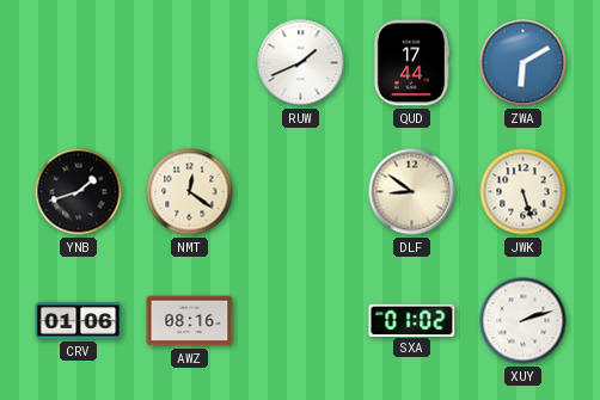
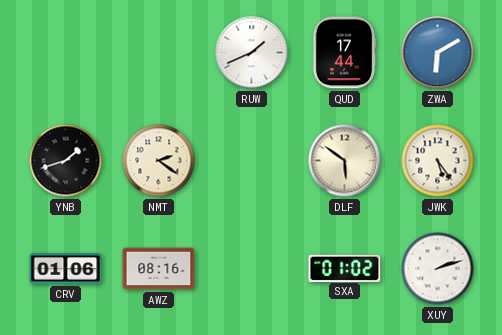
NMT: 12:21 -> 2:21
DLF: 8:51 -> 5:51
JWK: 5:27 -> 5:24
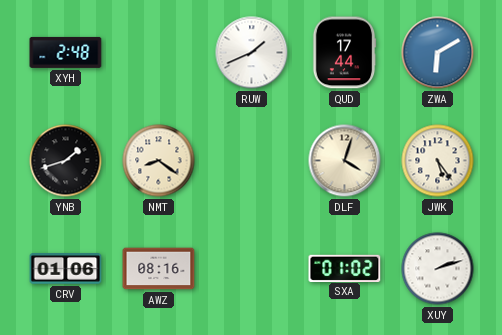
XYH: none -> 2:48
NMT: 2:21 -> 8:21
DLF: 5:51 -> 4:03
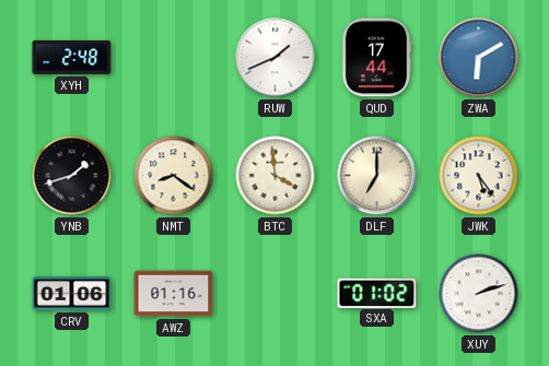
BTC: none -> 3:59
DLF: 4:03 -> 7:00
AWZ: 08:16 -> 01:16
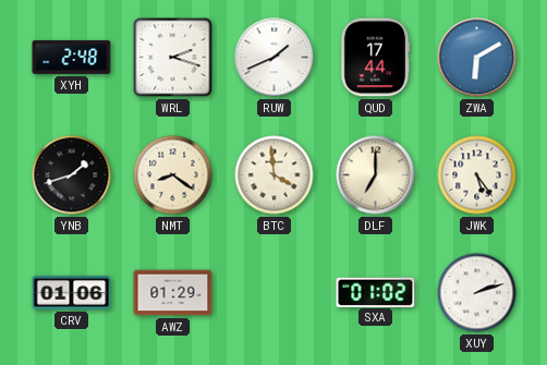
WRL: none -> 2:18
AWZ: 01:16 -> 01:29
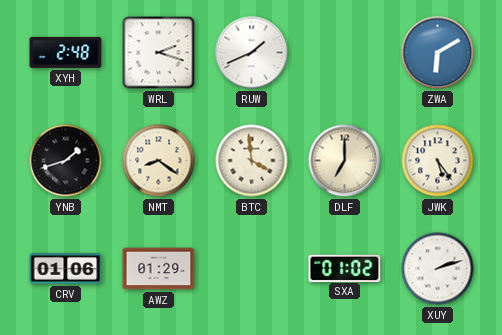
QUD: 17:44 -> none
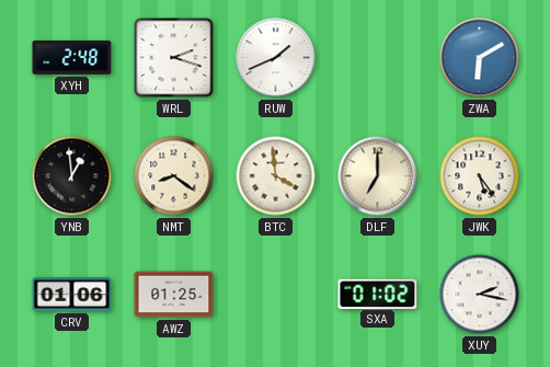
YNB: 1:42 -> 12:59
AWZ: 01:29 -> 01:25
XUY: 2:12 -> 2:17
